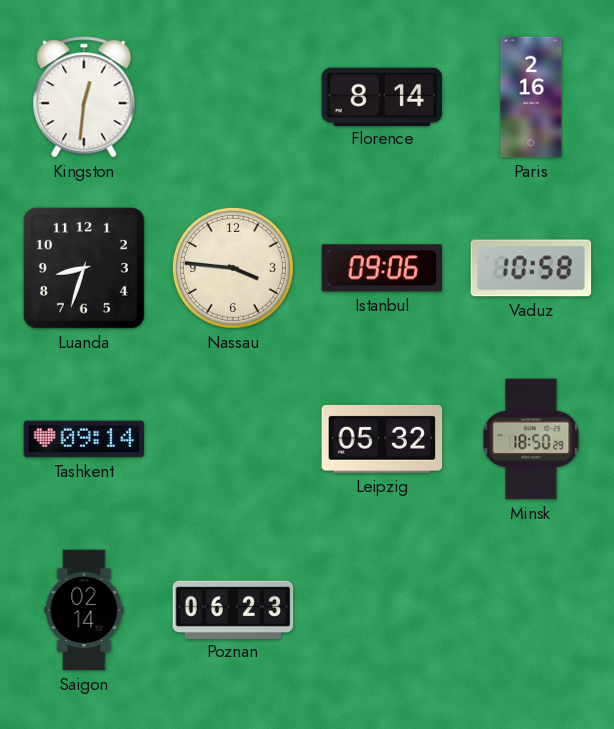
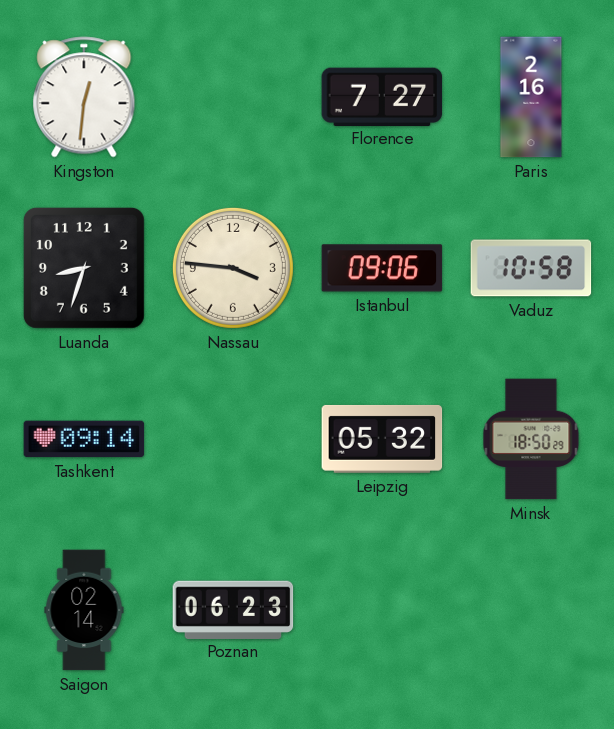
Florence: 8:14 -> 7:27
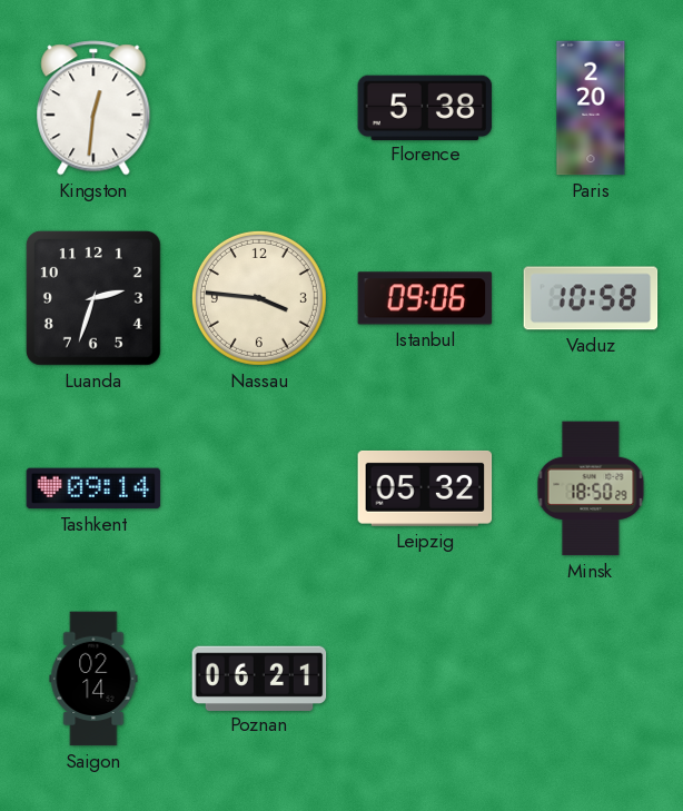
Florence: 7:27 -> 5:38
Paris: 2:16 -> 2:20
Luanda: 8:33 -> 2:33
Poznan: 06:23 -> 06:21
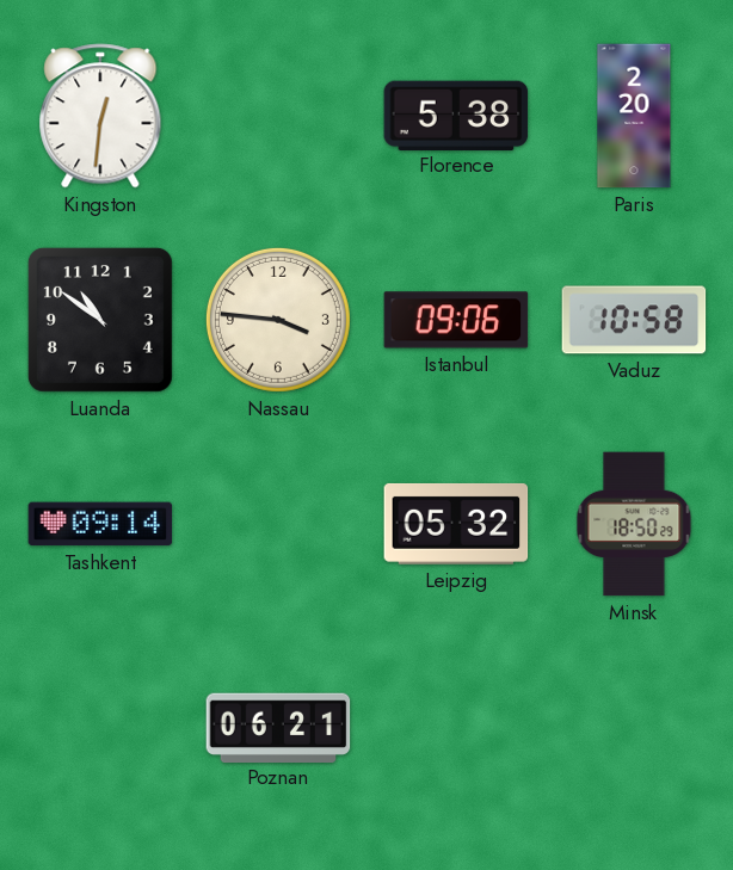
Luanda: 2:33 -> 10:51
Saigon: 02:14 -> none
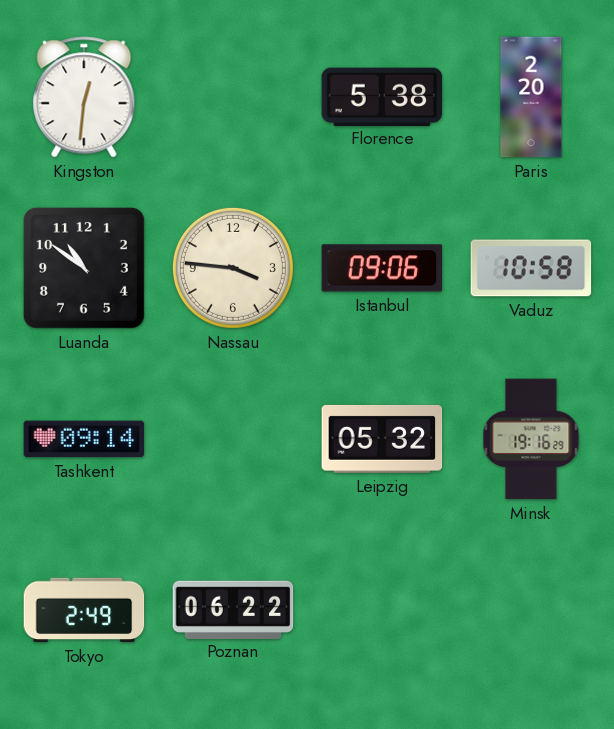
Minsk: 18:50 -> 19:16
Tokyo: none -> 2:49
Poznan: 06:21 -> 06:22
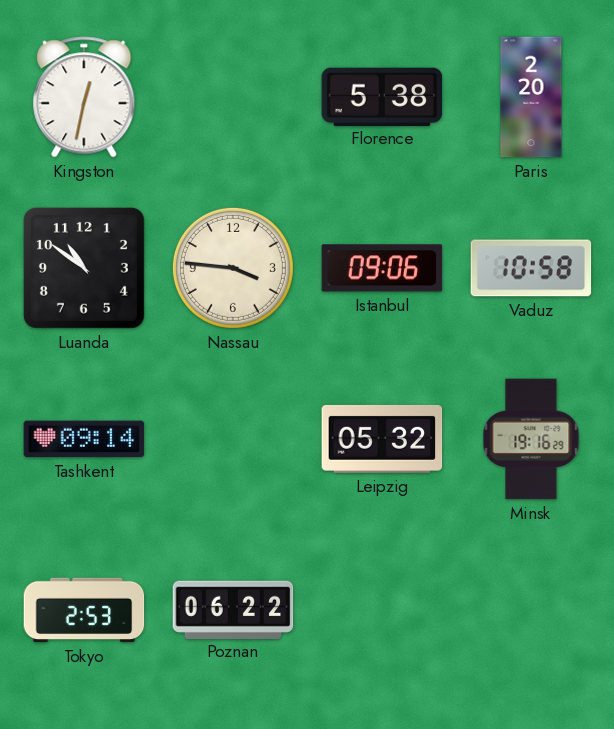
Kingston: 12:31 -> 12:32
Tokyo: 2:49 -> 2:53
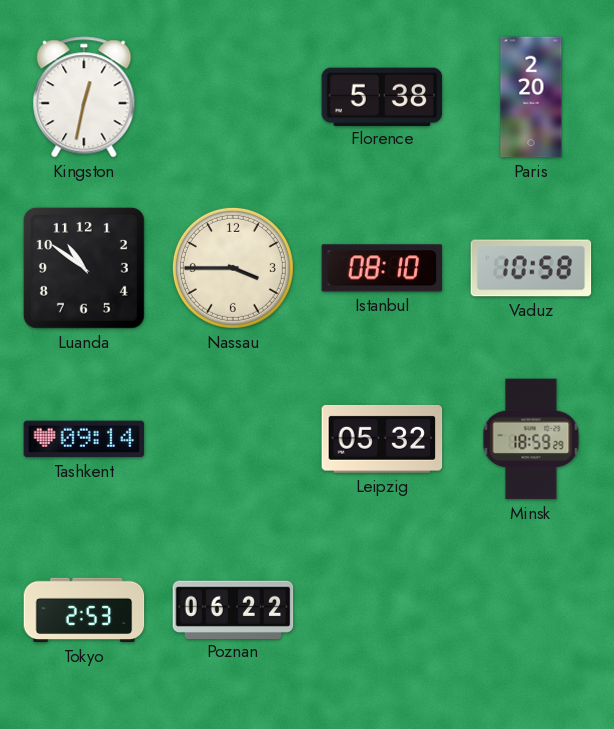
Nassau: 3:46 -> 3:45
Istanbul: 09:06 -> 08:10
Minsk: 19:16 -> 18:59
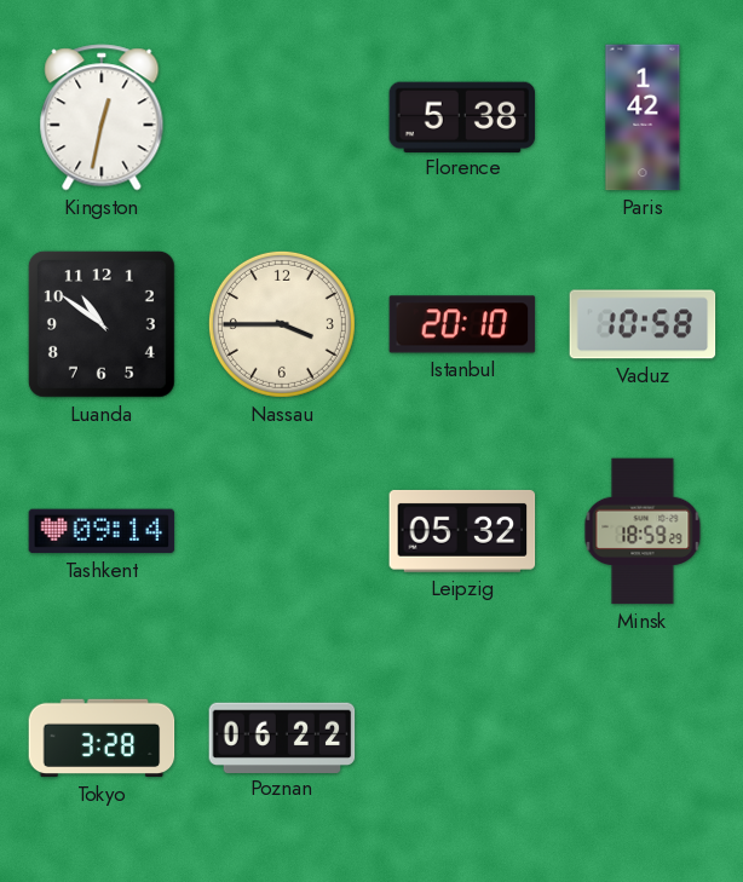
Paris: 2:20 -> 1:42
Istanbul: 08:10 -> 20:10
Tokyo: 2:53 -> 3:28
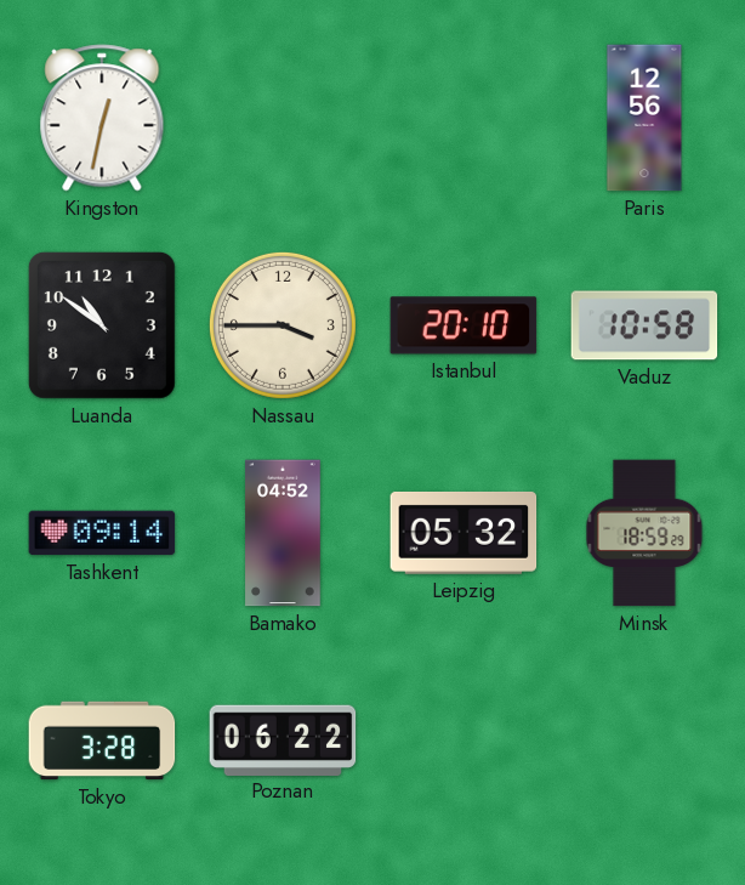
Florence: 5:38 -> none
Paris: 1:42 -> 12:56
Bamako: none -> 04:52
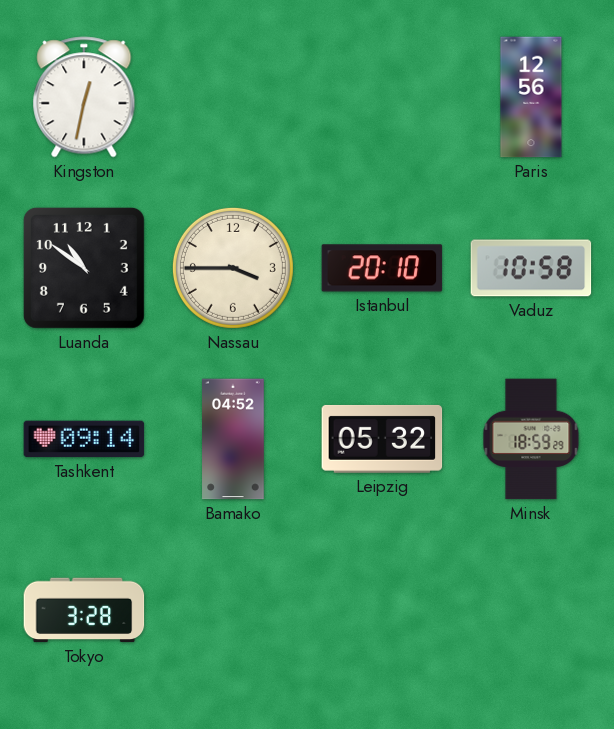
Poznan: 06:22 -> none
